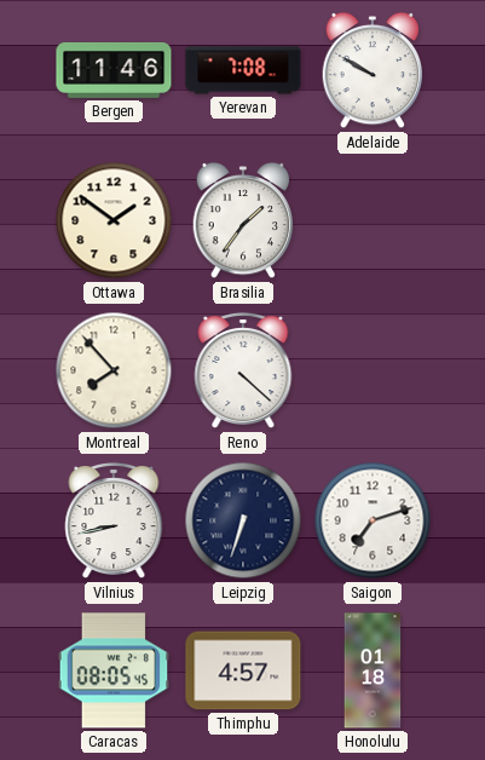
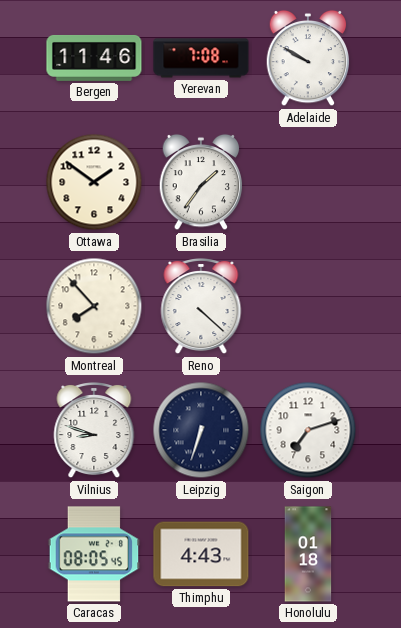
Vilnius: 8:43 -> 8:48
Thimphu: 4:57 -> 4:43
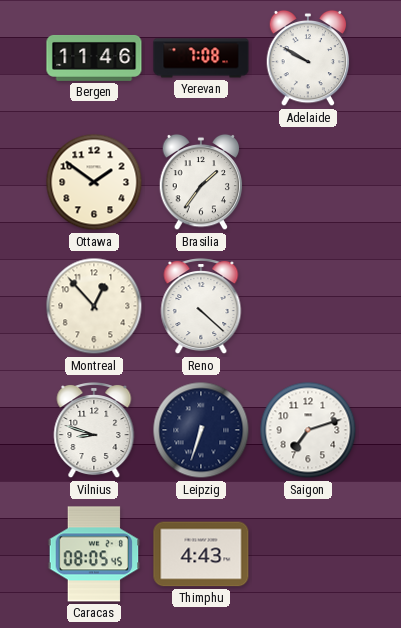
Montreal: 7:53 -> 12:53
Honolulu: 01:18 -> none
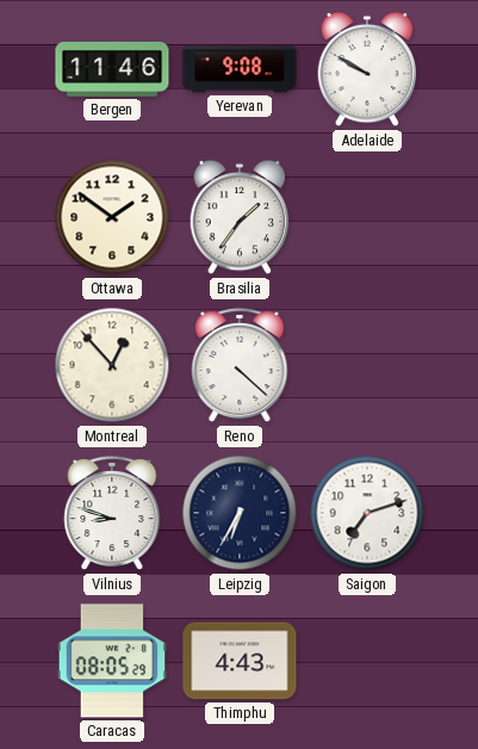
Yerevan: 7:08 -> 9:08
Leipzig: 6:33 -> 6:35
Caracas: 08:05:45 -> 08:05:29
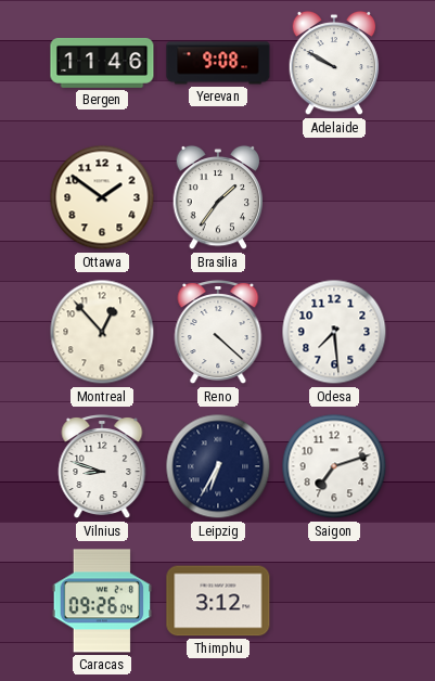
Odesa: none -> 7:29
Caracas: 08:05 -> 09:26
Thimphu: 4:43 -> 3:12
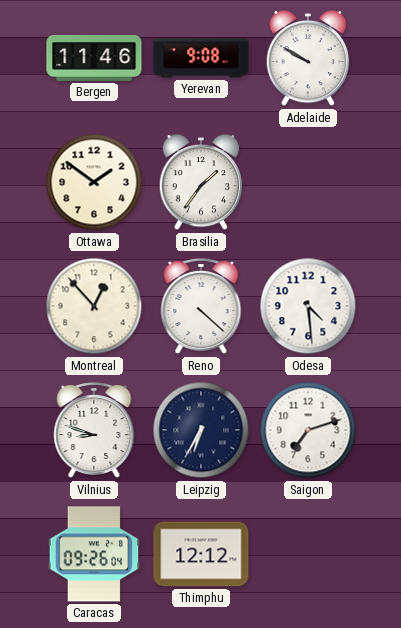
Odesa: 7:29 -> 4:29
Thimphu: 3:12 -> 12:12
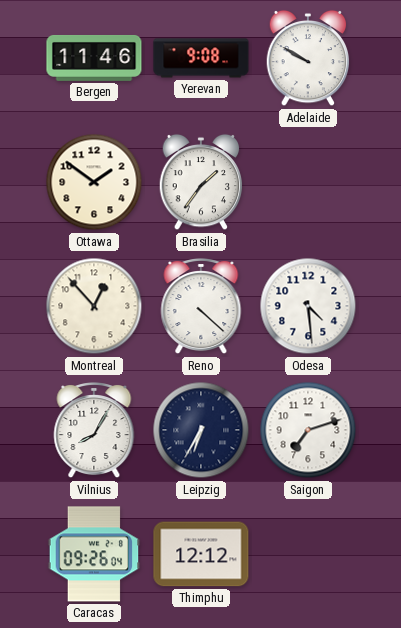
Vilnius: 8:48 -> 8:05
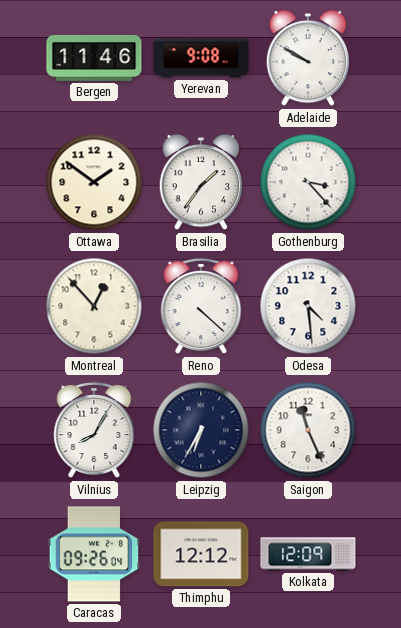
Gothenburg: none -> 3:23
Saigon: 7:12 -> 11:26
Kolkata: none -> 12:09
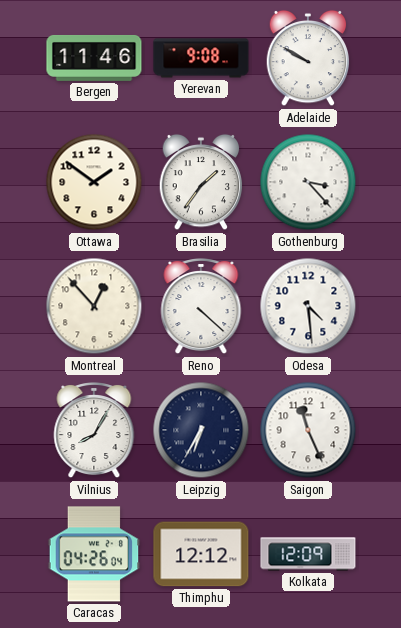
Caracas: 09:26 -> 04:26
